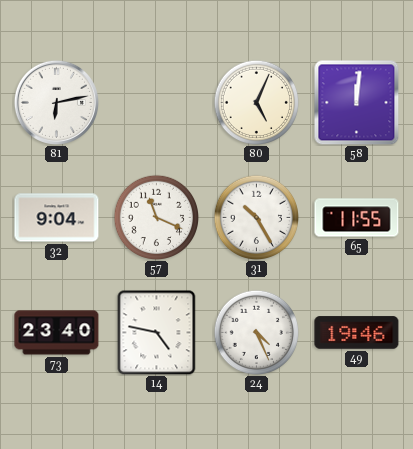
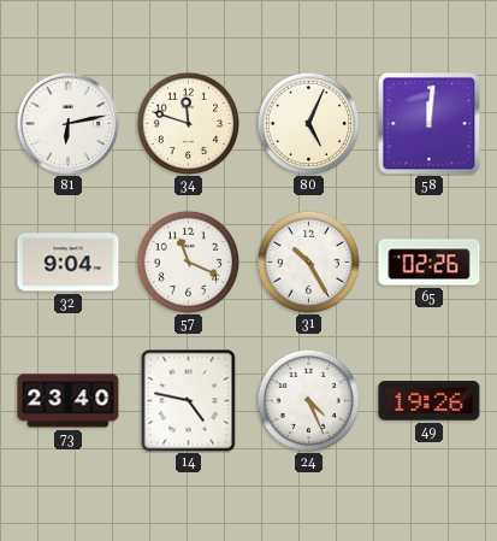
34: none -> 11:48
65: 11:55 -> 02:26
49: 19:46 -> 19:26
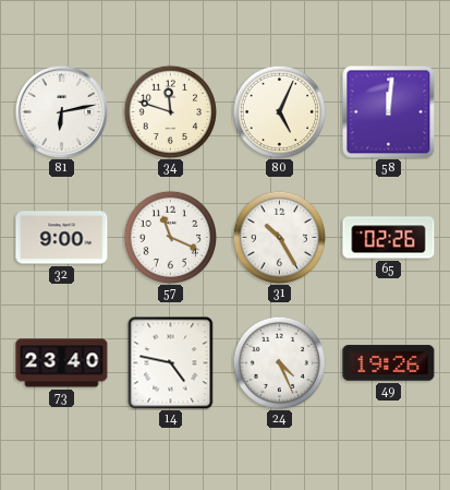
32: 9:04 -> 9:00
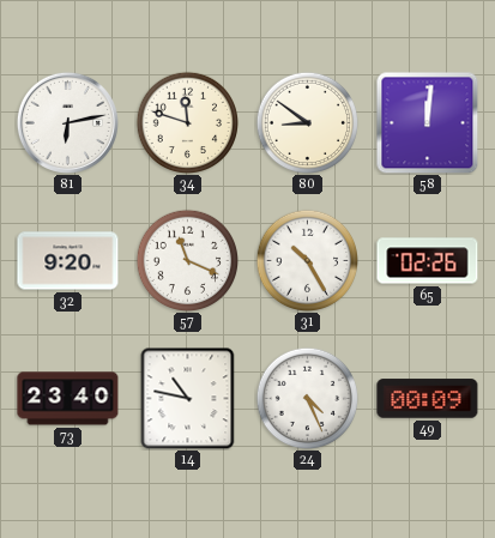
80: 5:04 -> 8:51
32: 9:00 -> 9:20
14: 4:47 -> 10:47
49: 19:26 -> 00:09
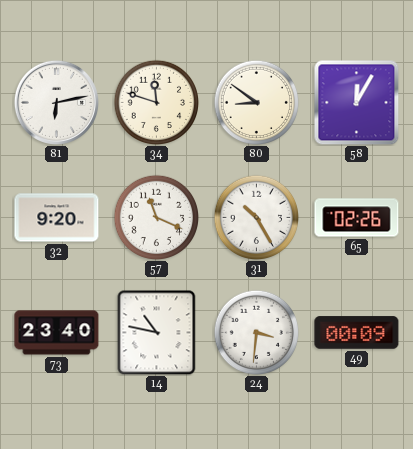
58: 12:01 -> 12:05
24: 4:26 -> 3:31
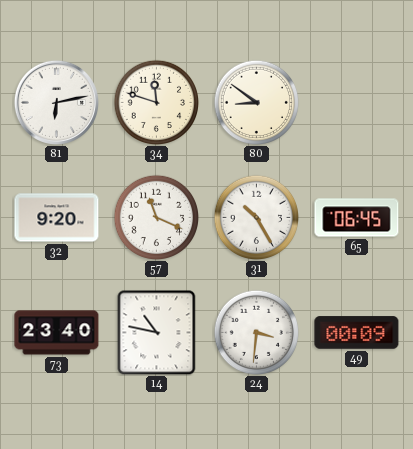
58: 12:05 -> none
65: 02:26 -> 06:45
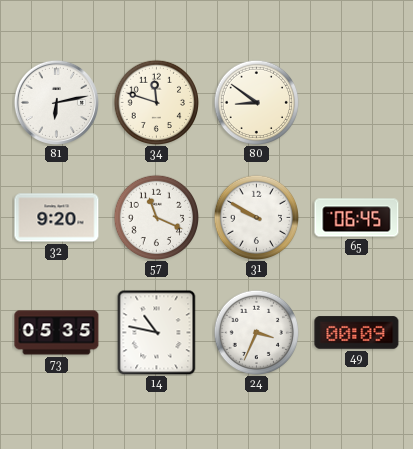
31: 10:25 -> 9:50
73: 23:40 -> 05:35
24: 3:31 -> 3:34
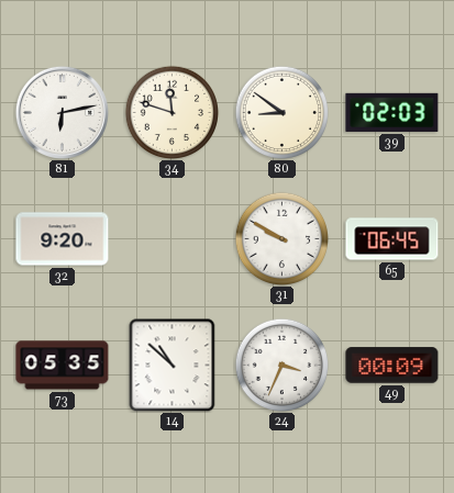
39: none -> 02:03
57: 11:19 -> none
14: 10:47 -> 10:52
